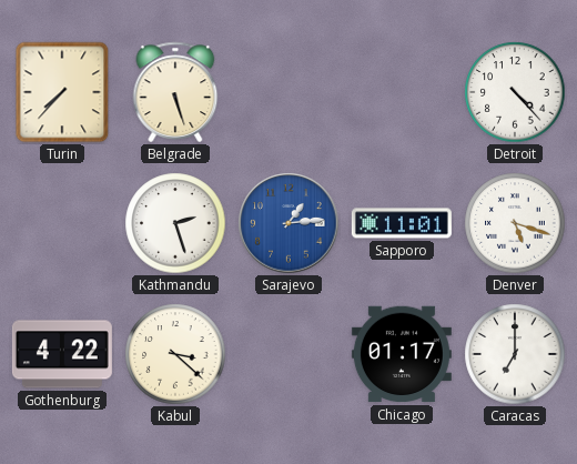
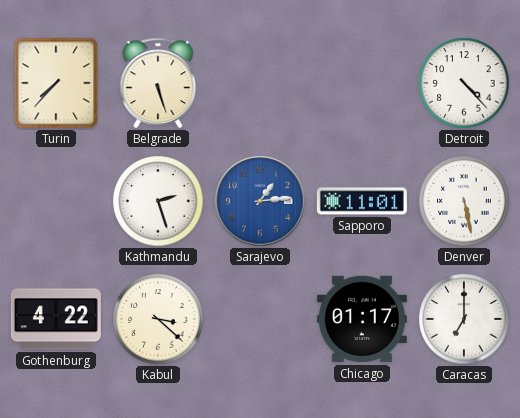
Denver: 5:18 -> 5:28
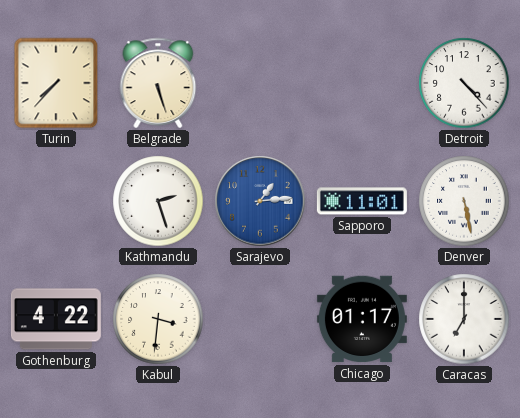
Kabul: 3:22 -> 3:31
